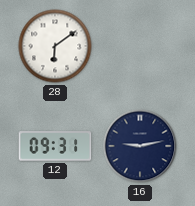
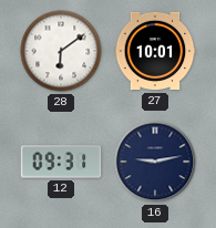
27: none -> 10:01
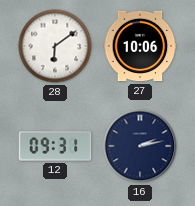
27: 10:01 -> 10:06
16: 9:13 -> 2:13
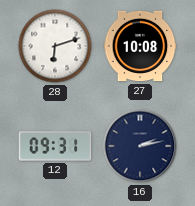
28: 6:09 -> 6:12
27: 10:06 -> 10:08
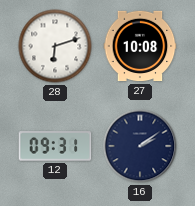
16: 2:13 -> 2:09
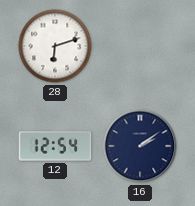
27: 10:08 -> none
12: 09:31 -> 12:54
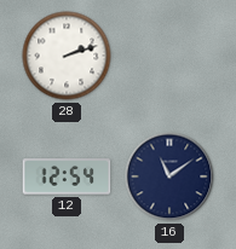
28: 6:12 -> 2:12
16: 2:09 -> 11:09
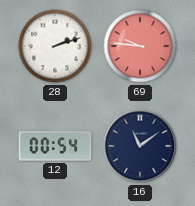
69: none -> 9:46
12: 12:54 -> 00:54
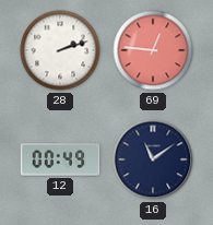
69: 9:46 -> 12:46
12: 00:54 -> 00:49
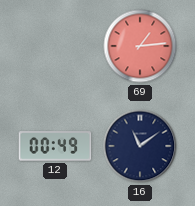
28: 2:12 -> none
69: 12:46 -> 1:14
